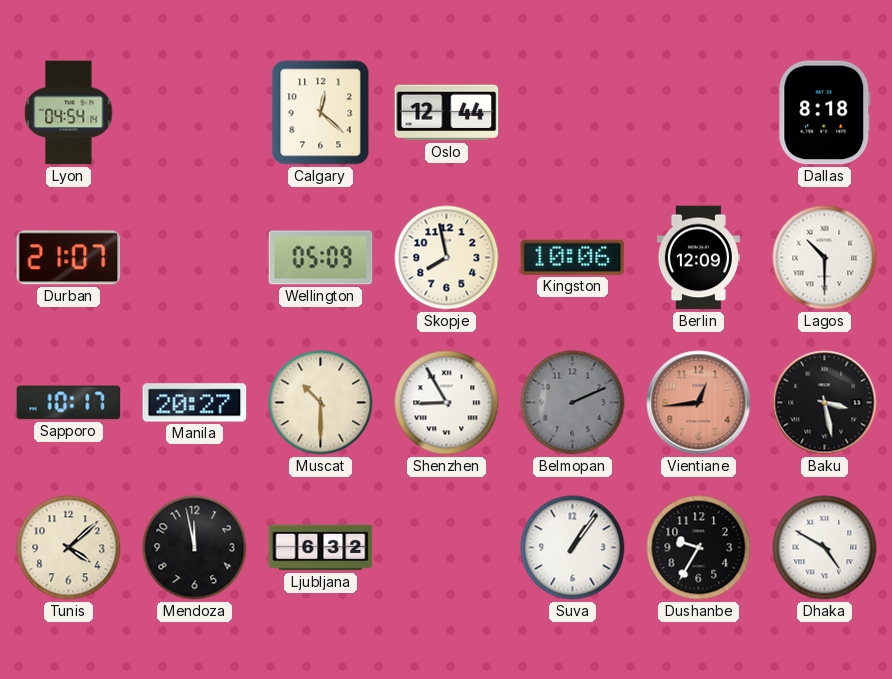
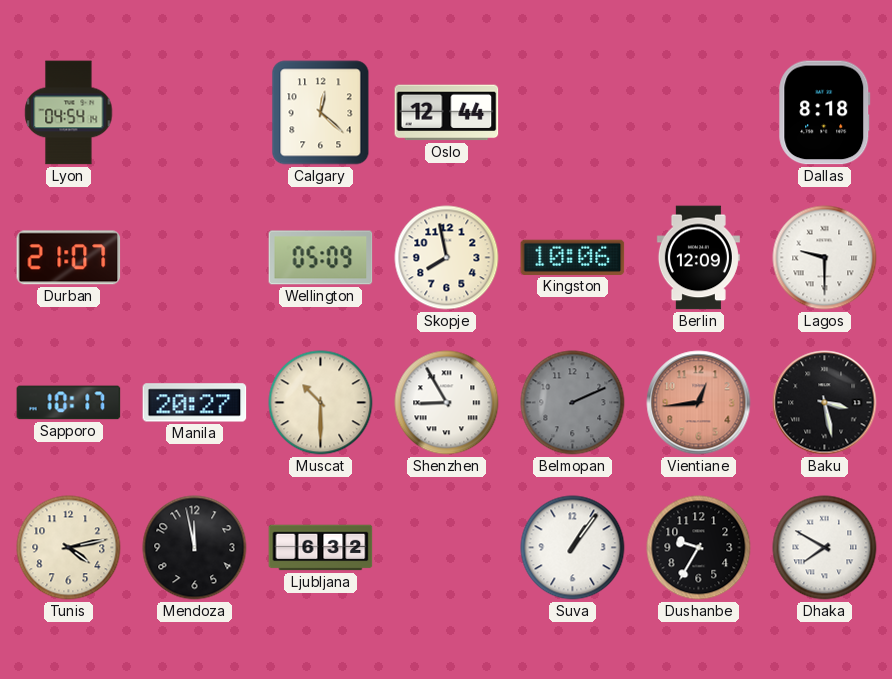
Lagos: 10:30 -> 9:30
Tunis: 4:08 -> 4:13
Dhaka: 4:50 -> 7:50
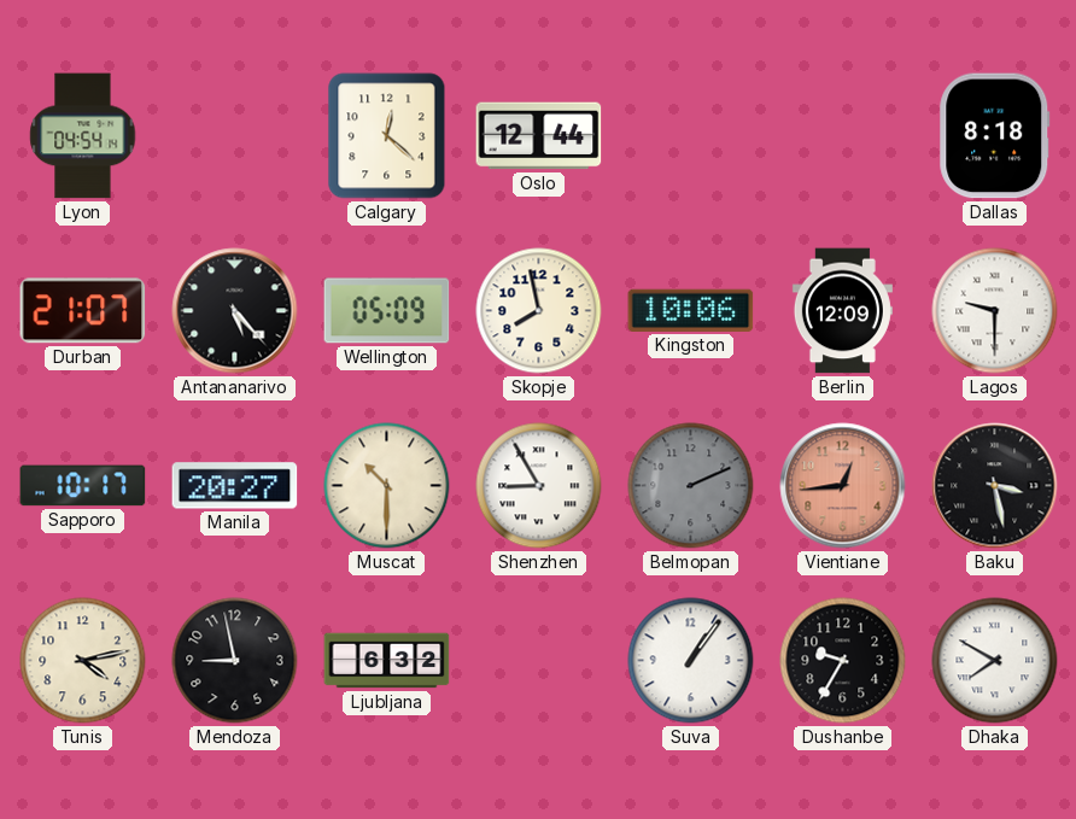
Antananarivo: none -> 5:23
Mendoza: 11:58 -> 8:58
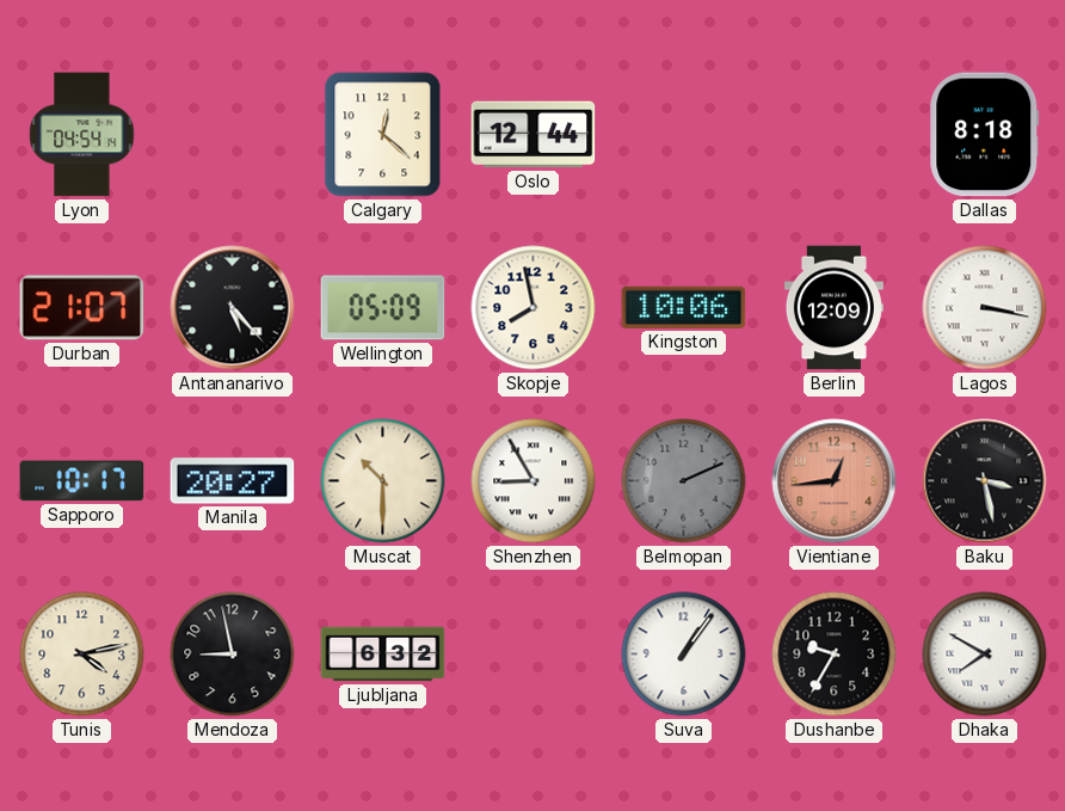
Lagos: 9:30 -> 3:17
